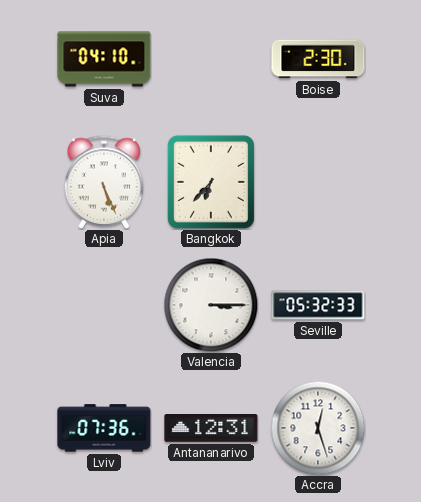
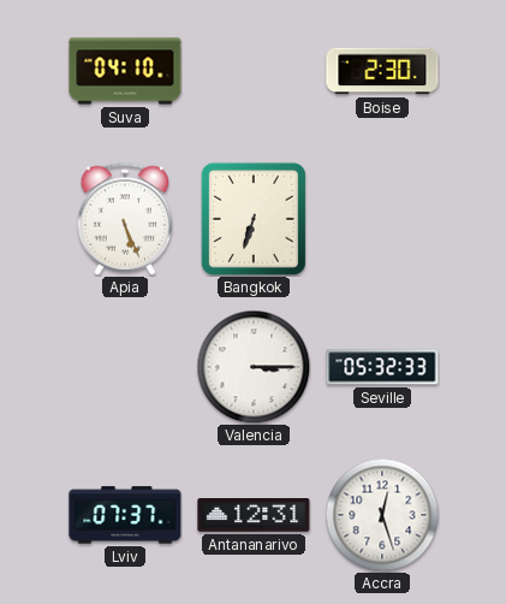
Bangkok: 6:37 -> 6:33
Lviv: 07:36 -> 07:37
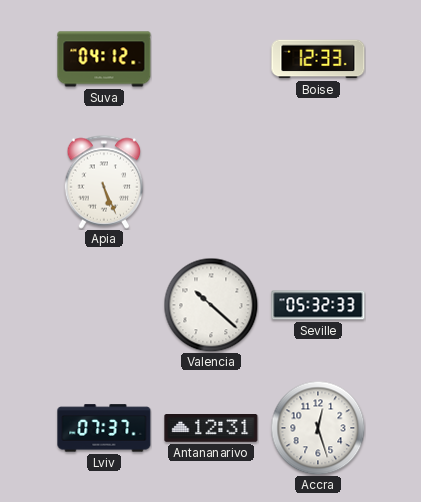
Suva: 04:10 -> 04:12
Boise: 2:30 -> 12:33
Bangkok: 6:33 -> none
Valencia: 3:15 -> 10:22
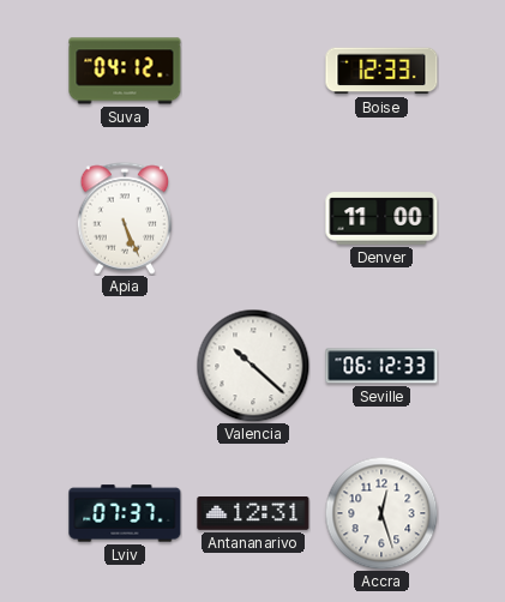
Denver: none -> 11:00
Seville: 05:32 -> 06:12
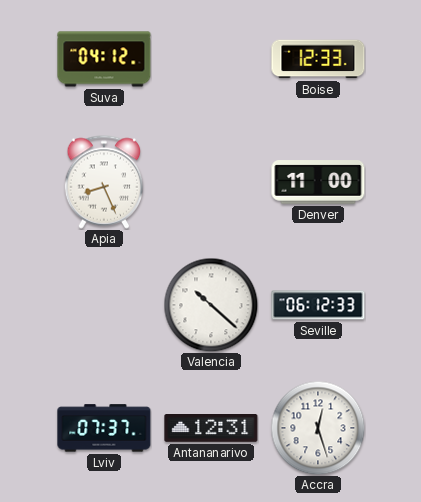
Apia: 5:26 -> 8:26
